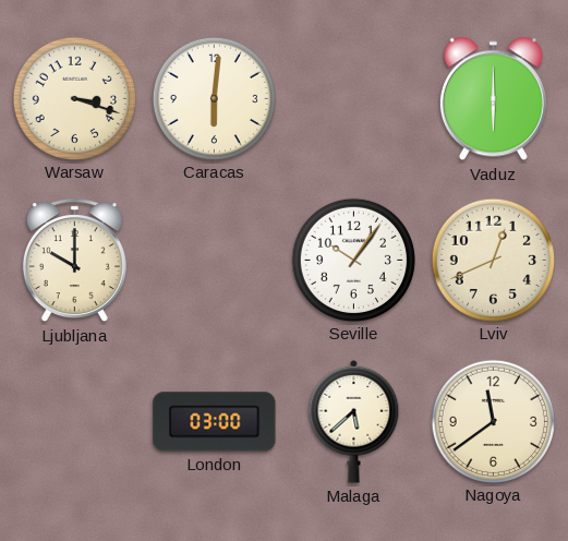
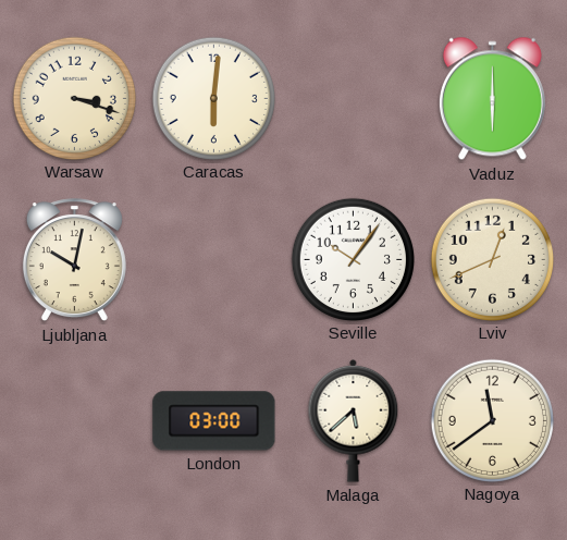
Ljubljana: 10:00 -> 10:02
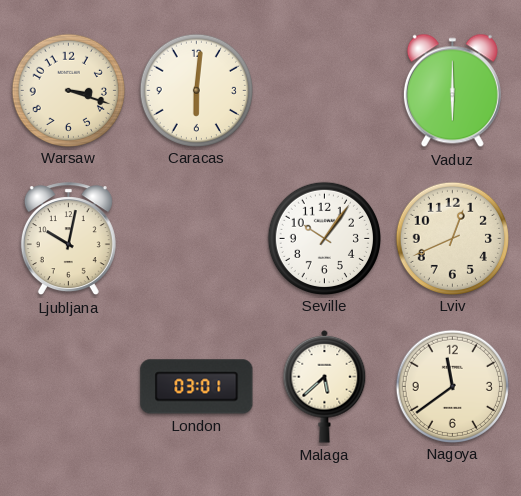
London: 03:00 -> 03:01
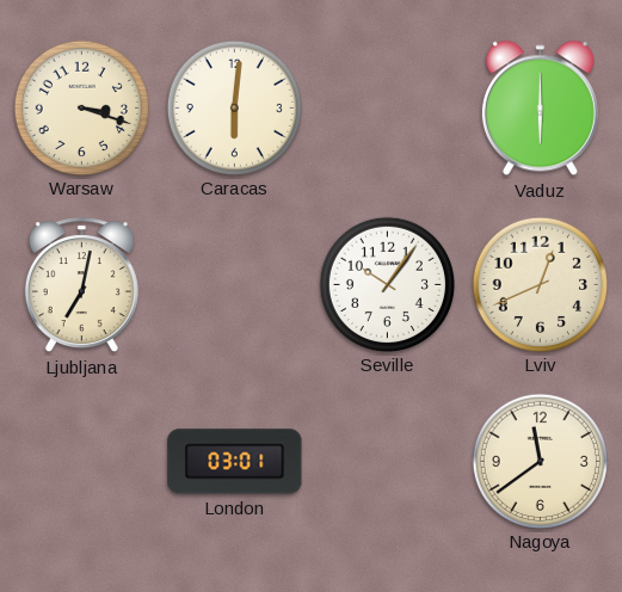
Ljubljana: 10:02 -> 7:02
Malaga: 5:38 -> none
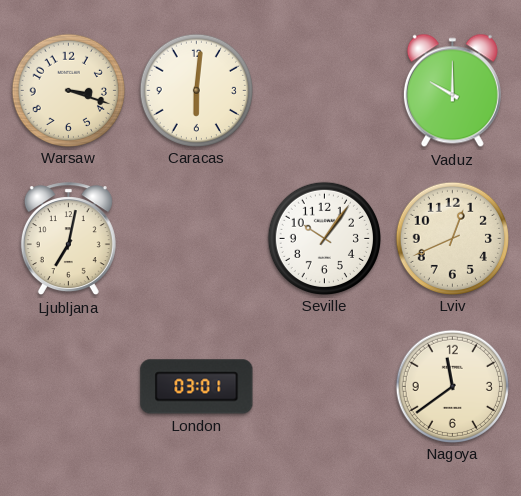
Vaduz: 6:00 -> 10:00
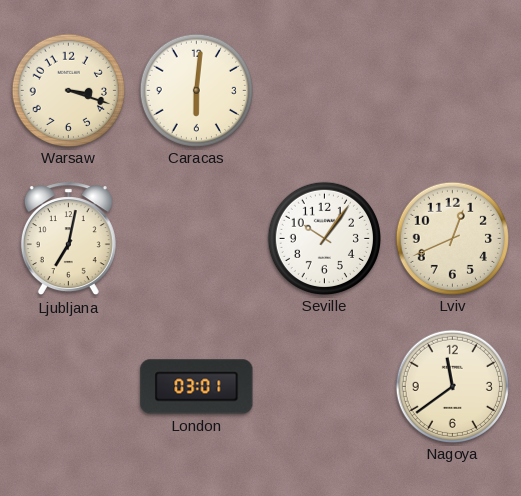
Vaduz: 10:00 -> none
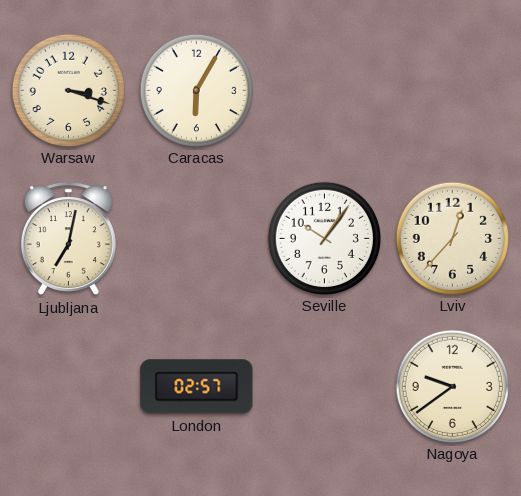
Caracas: 6:01 -> 6:05
Lviv: 12:41 -> 12:37
London: 03:01 -> 02:57
Nagoya: 11:39 -> 9:39
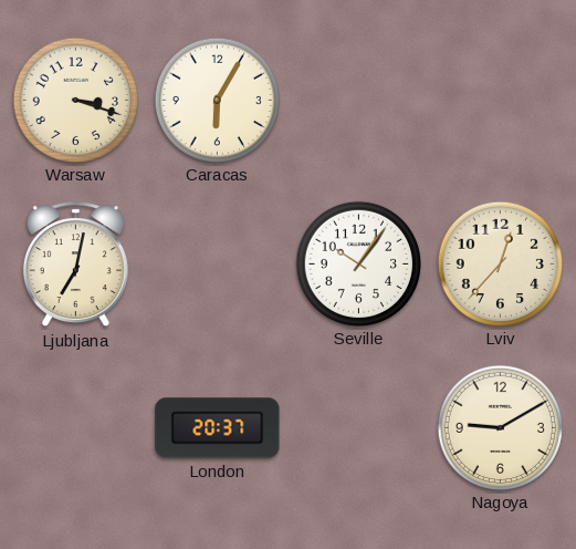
London: 02:57 -> 20:37
Nagoya: 9:39 -> 9:10
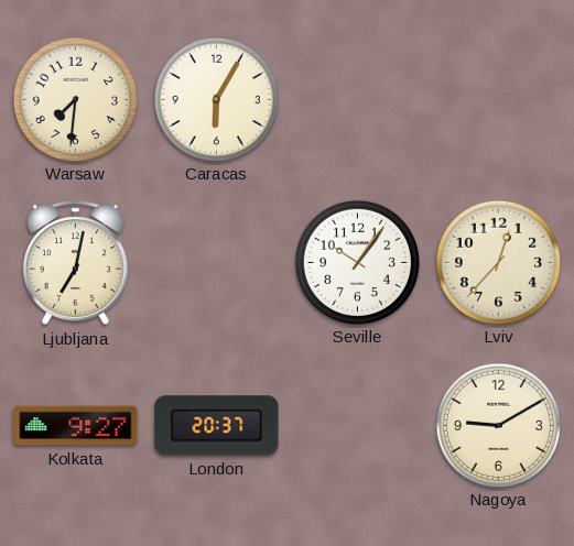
Warsaw: 3:18 -> 7:31
Kolkata: none -> 9:27
